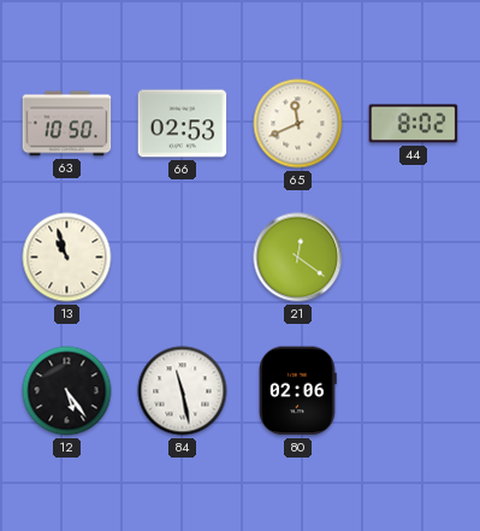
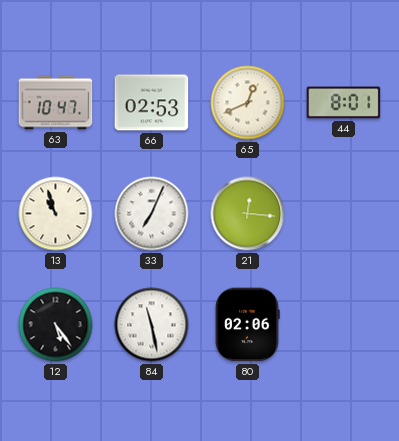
63: 10:50 -> 10:47
65: 11:41 -> 12:41
44: 8:02 -> 8:01
33: none -> 7:04
21: 12:21 -> 12:16
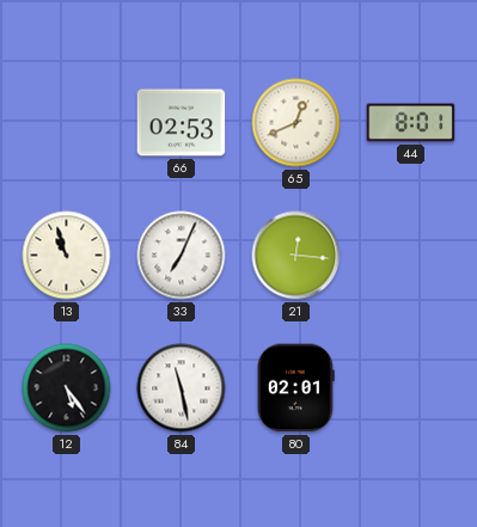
63: 10:47 -> none
80: 02:06 -> 02:01
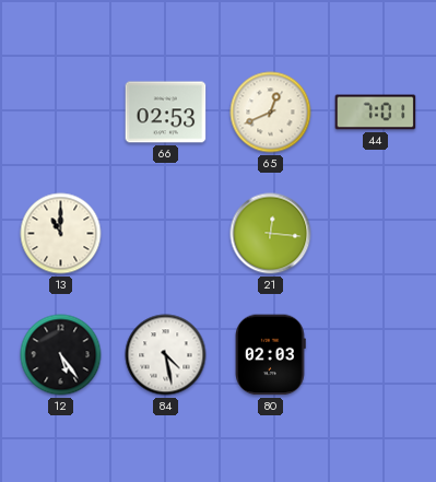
44: 8:01 -> 7:01
13: 10:57 -> 11:00
33: 7:04 -> none
84: 11:28 -> 4:28
80: 02:01 -> 02:03
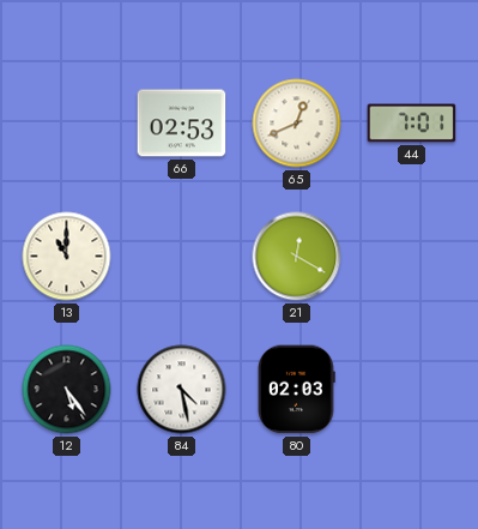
21: 12:16 -> 12:20
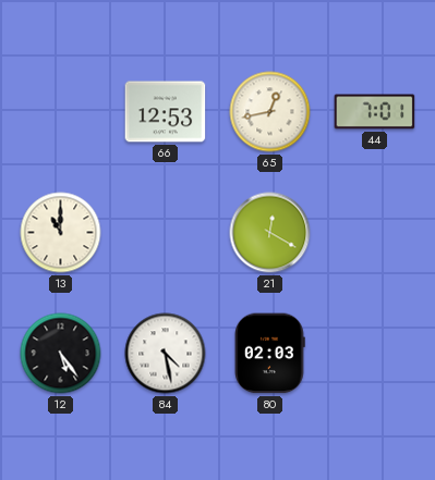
66: 02:53 -> 12:53
65: 12:41 -> 12:43
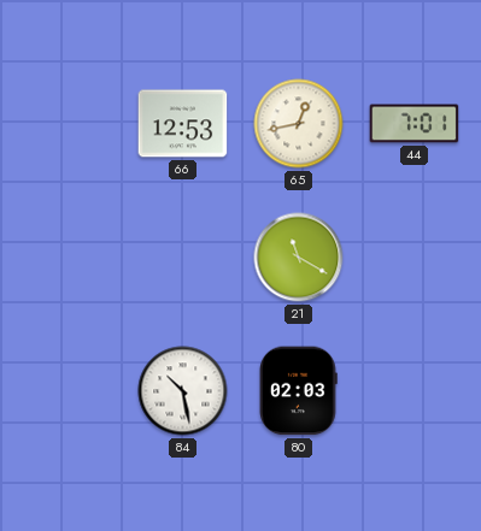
13: 11:00 -> none
21: 12:20 -> 11:20
12: 5:24 -> none
84: 4:28 -> 10:28
